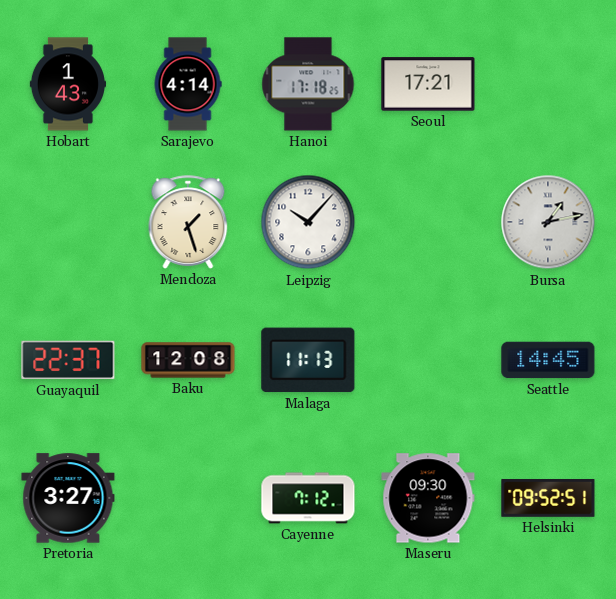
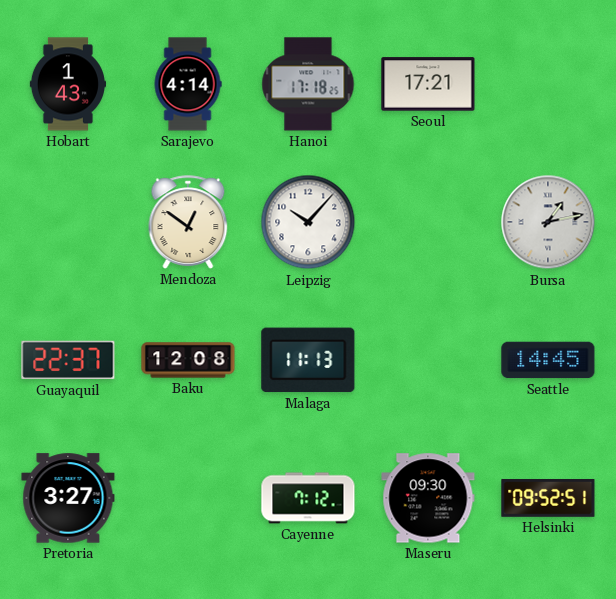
Mendoza: 1:27 -> 12:51
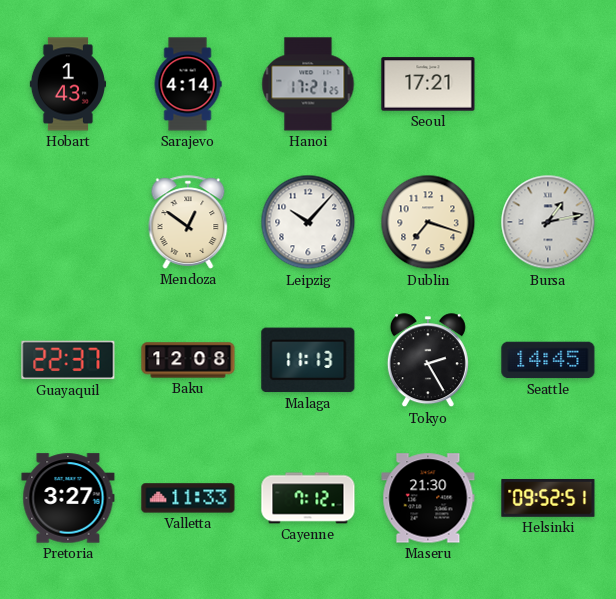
Hanoi: 17:18 -> 17:21
Dublin: none -> 7:18
Tokyo: none -> 2:25
Valletta: none -> 11:33
Maseru: 09:30 -> 21:30
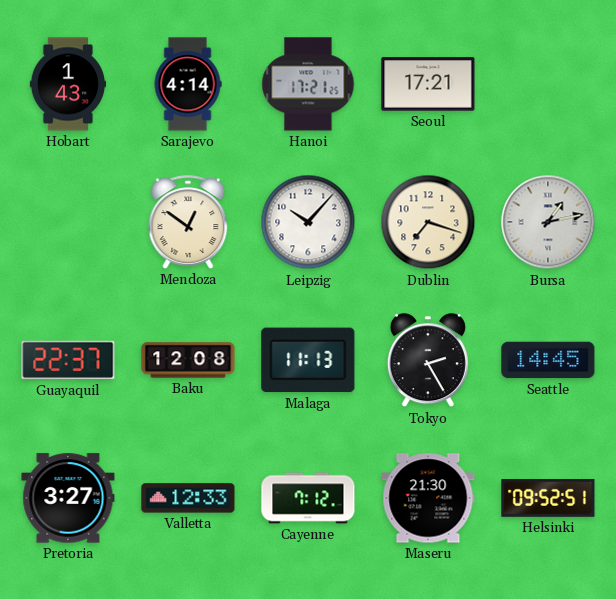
Valletta: 11:33 -> 12:33
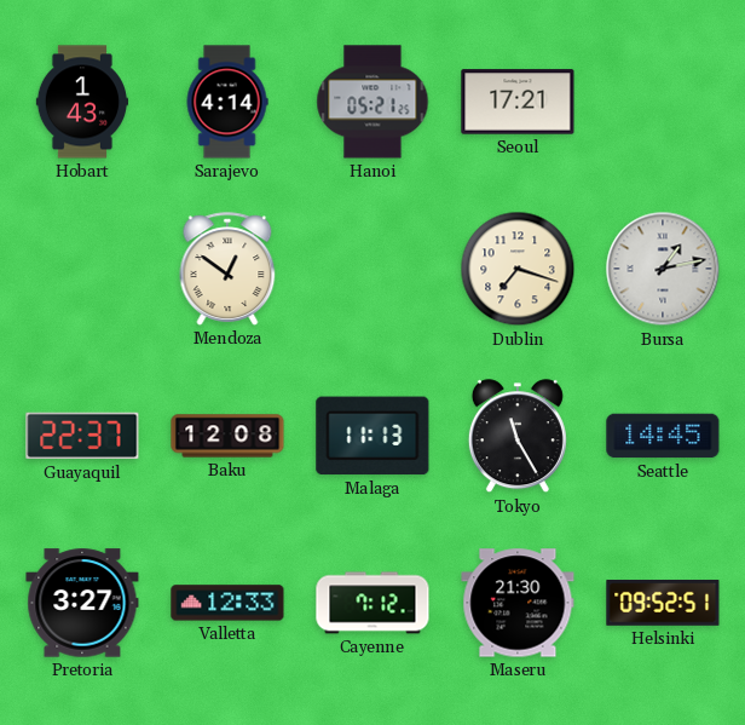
Hanoi: 17:21 -> 05:21
Leipzig: 10:07 -> none
Tokyo: 2:25 -> 11:25
